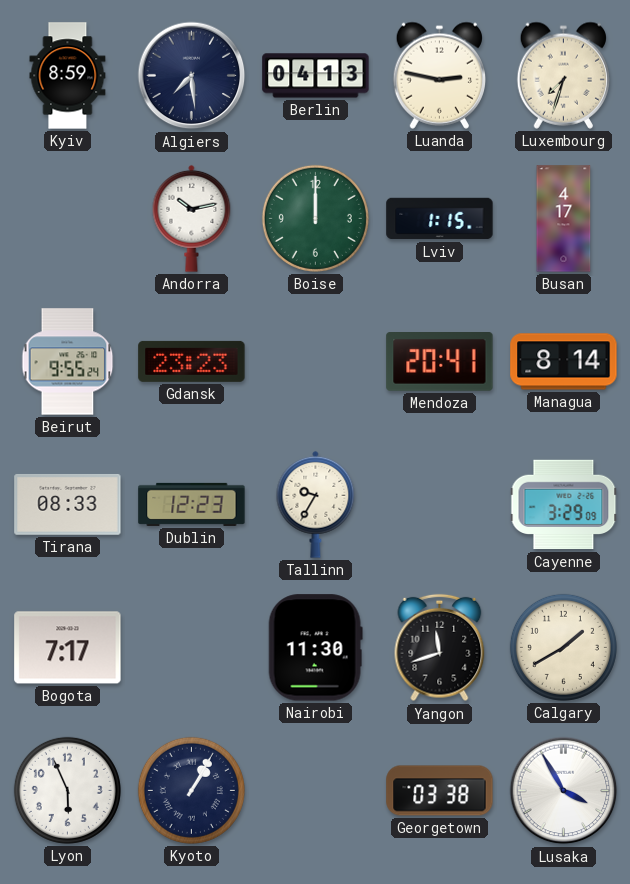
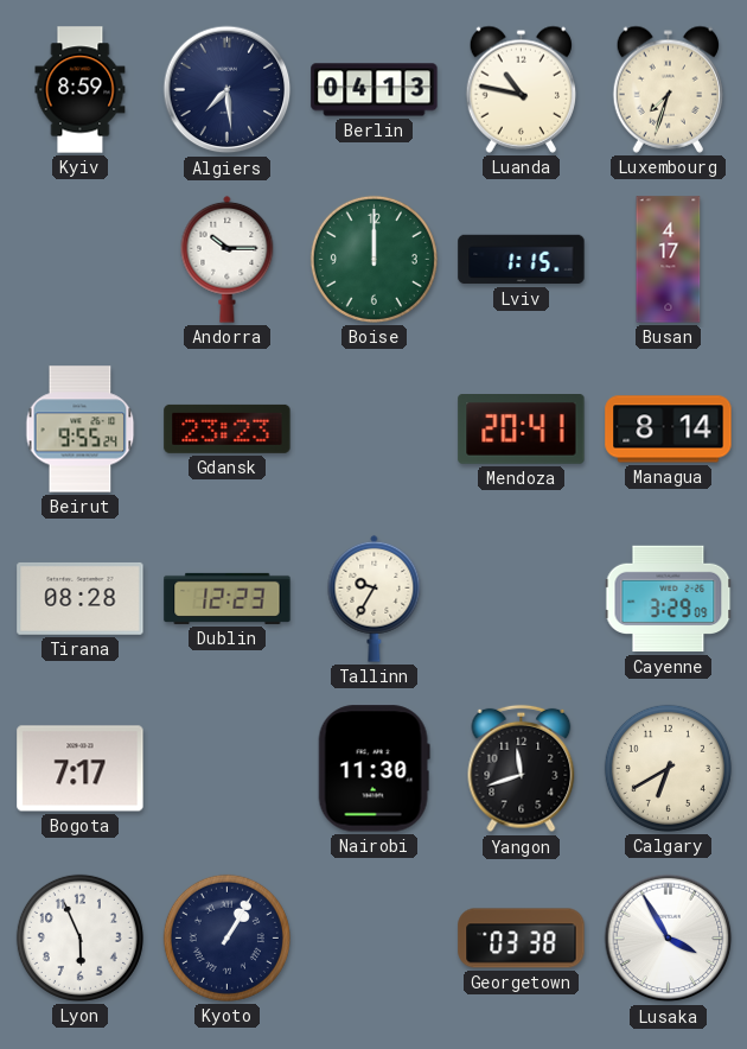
Luanda: 2:47 -> 10:47
Andorra: 10:13 -> 10:15
Tirana: 08:33 -> 08:28
Calgary: 1:40 -> 6:40
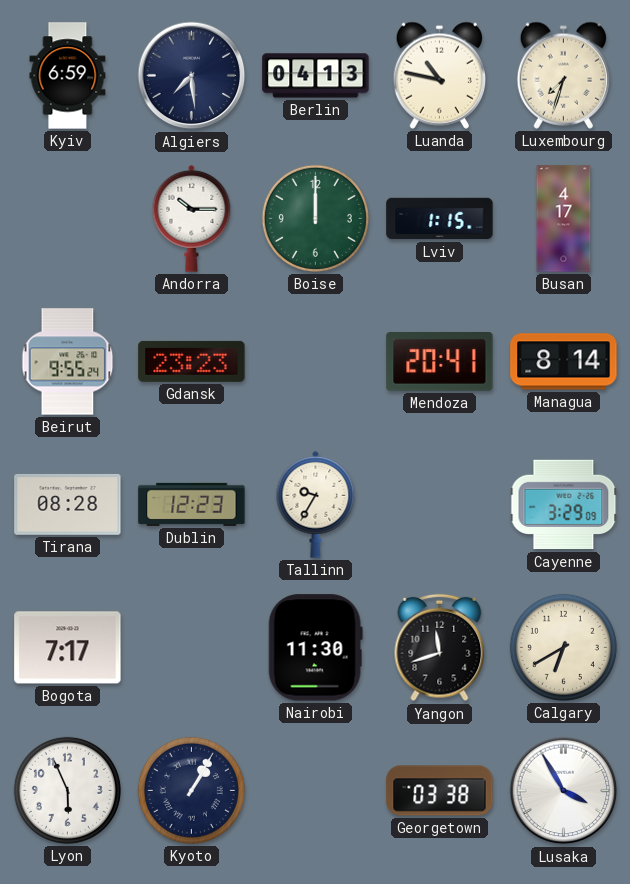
Kyiv: 8:59 -> 6:59
